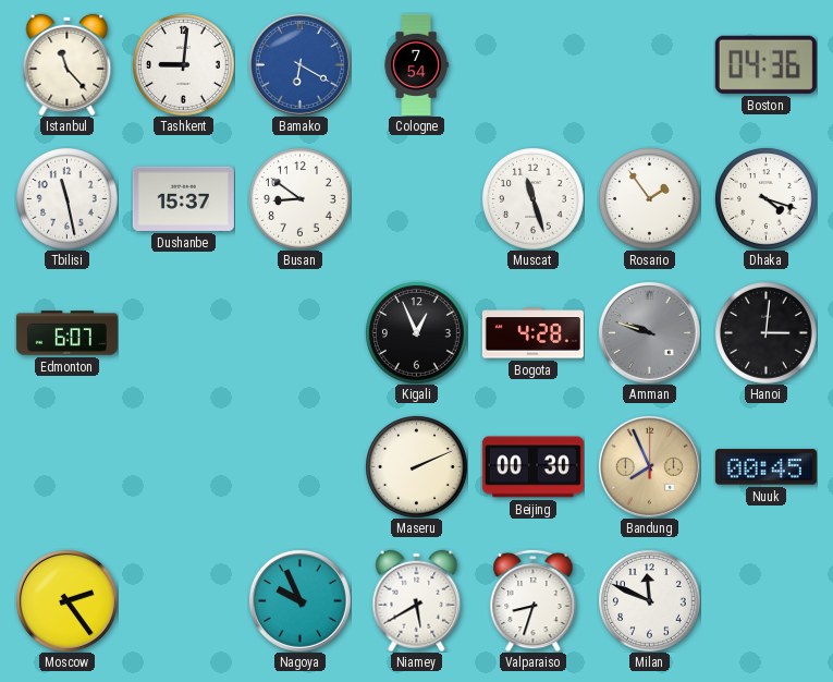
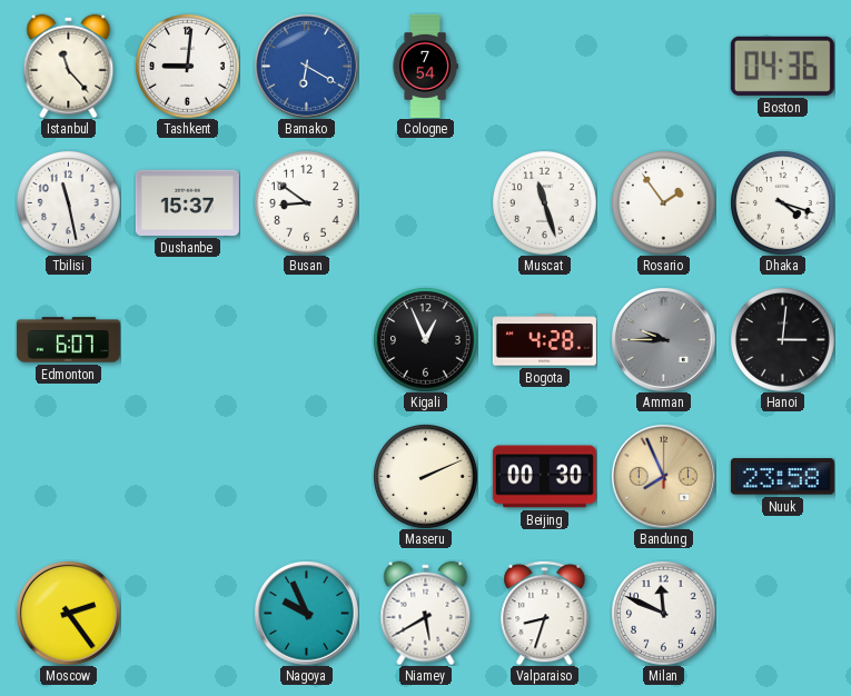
Amman: 9:48 -> 9:45
Nuuk: 00:45 -> 23:58
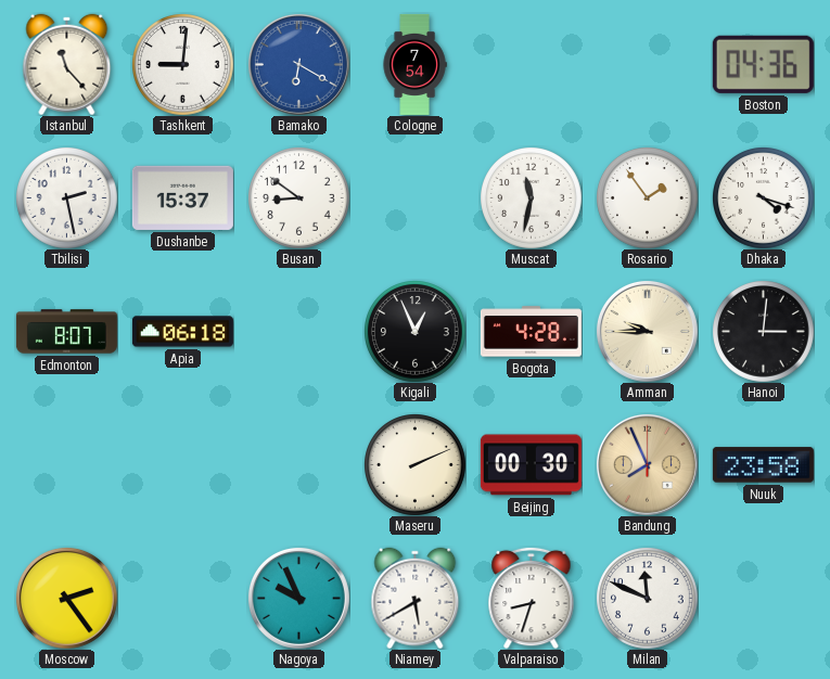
Tbilisi: 11:28 -> 2:28
Muscat: 11:27 -> 11:32
Edmonton: 6:07 -> 8:07
Apia: none -> 06:18
Amman dial: grey -> cream
